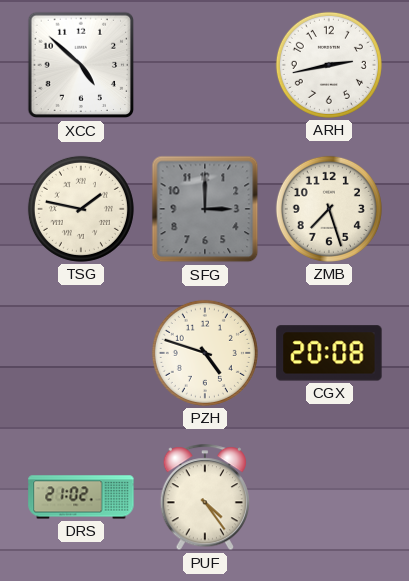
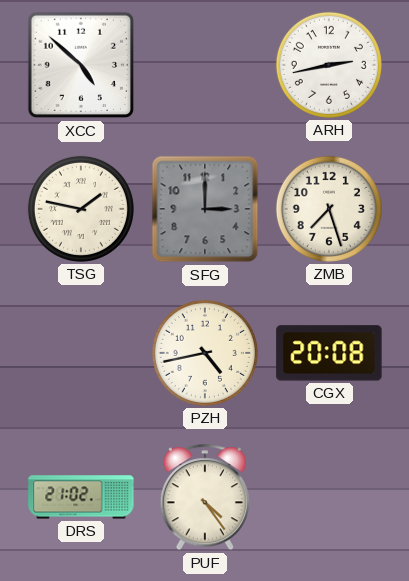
PZH: 4:48 -> 4:43
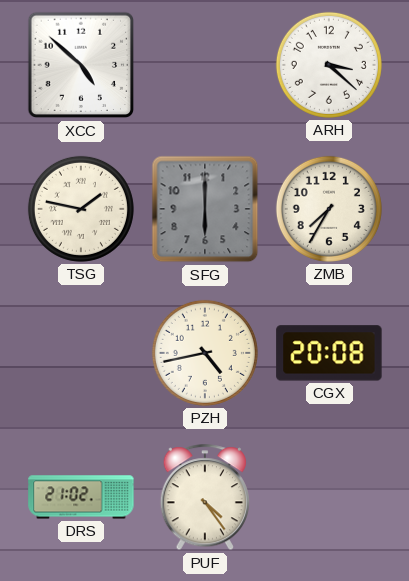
ARH: 2:43 -> 3:22
SFG: 3:00 -> 6:00
ZMB: 7:27 -> 7:35
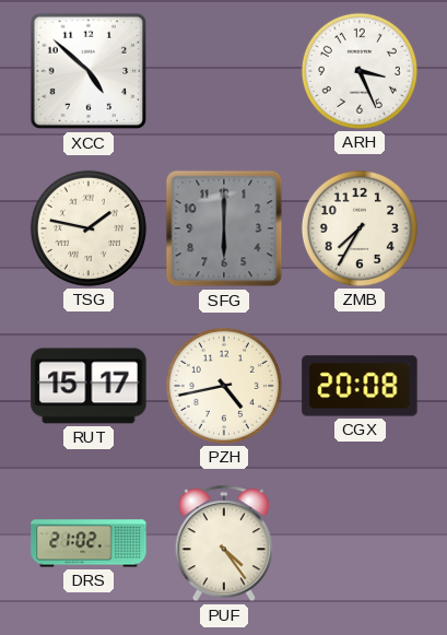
ARH: 3:22 -> 3:26
RUT: none -> 15:17
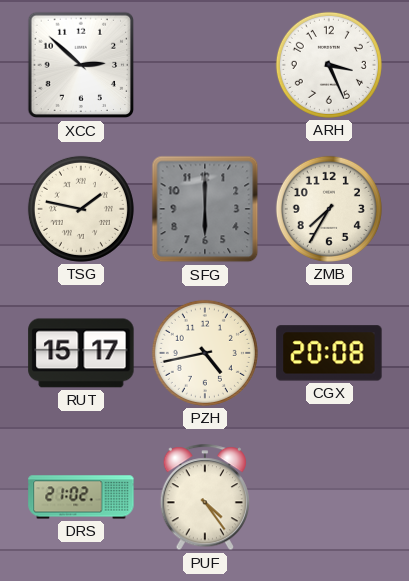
XCC: 4:52 -> 2:52
